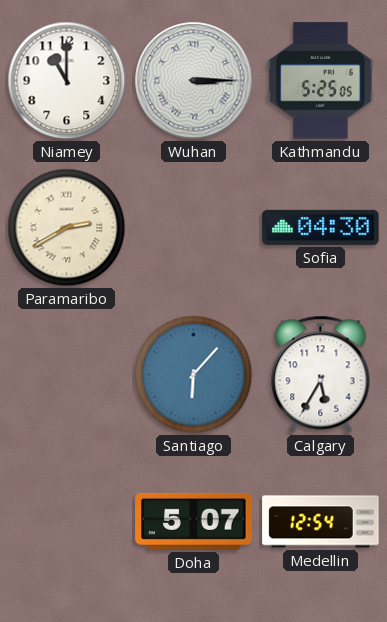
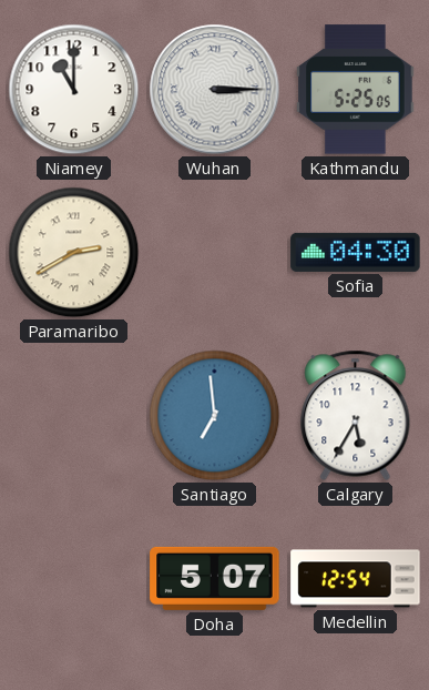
Santiago: 6:07 -> 6:59
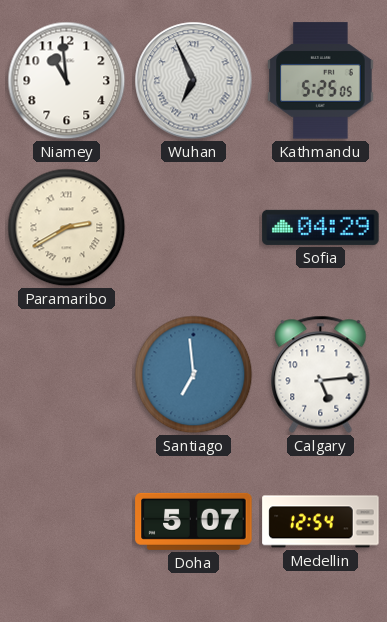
Niamey: 11:00 -> 10:59
Wuhan: 3:15 -> 6:56
Sofia: 04:30 -> 04:29
Calgary: 5:35 -> 5:14
